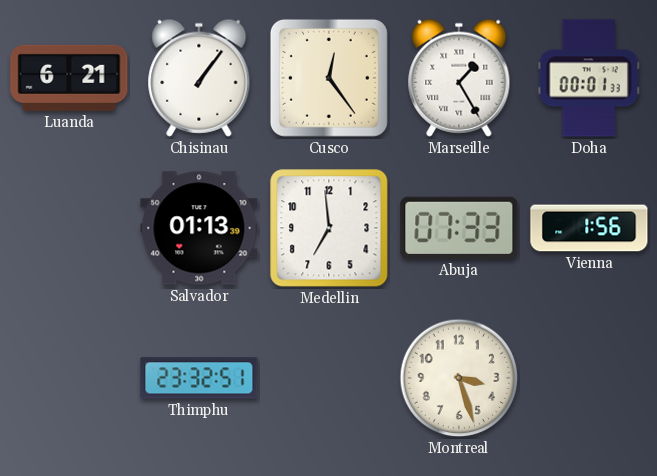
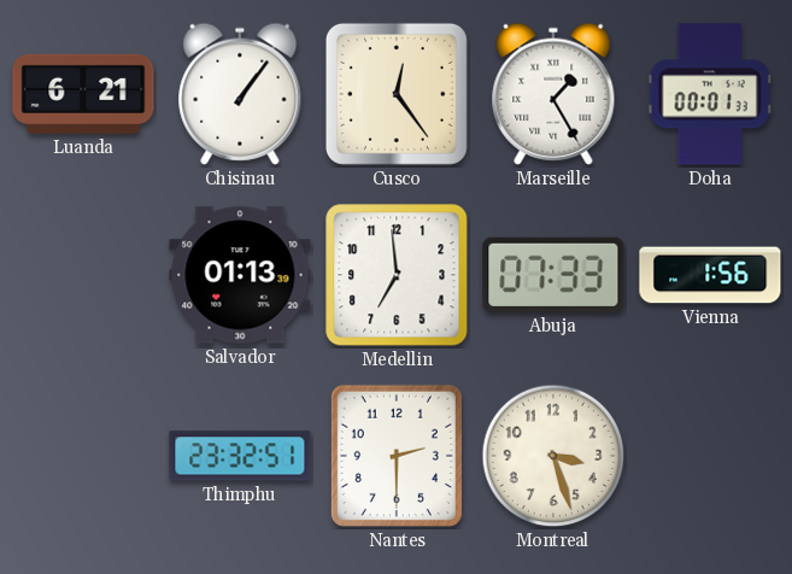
Nantes: none -> 2:30
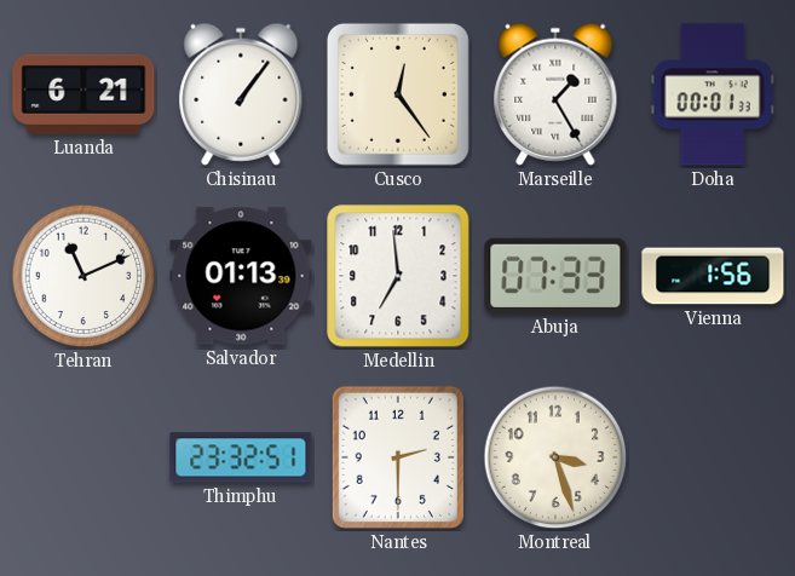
Tehran: none -> 11:11
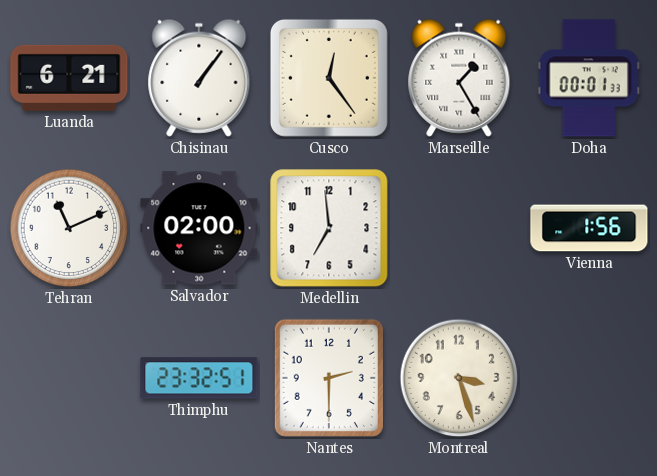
Salvador: 01:13 -> 02:00
Abuja: 07:33 -> none
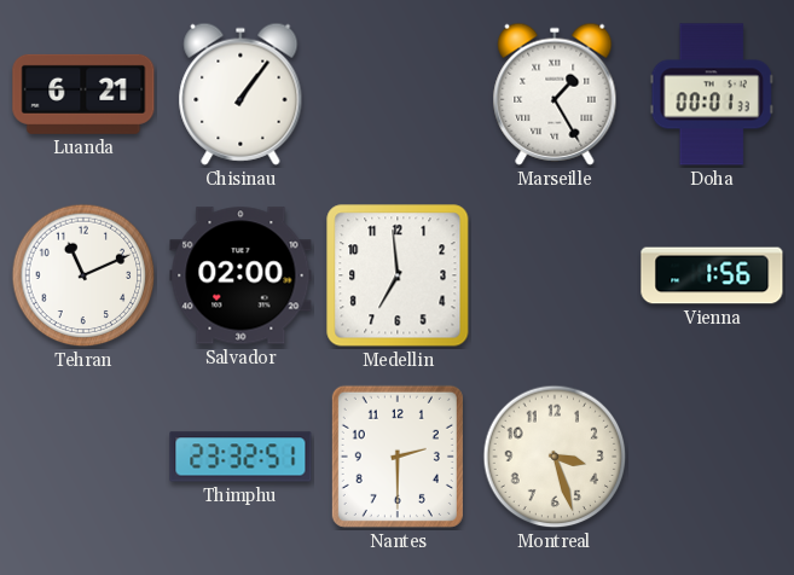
Cusco: 12:24 -> none
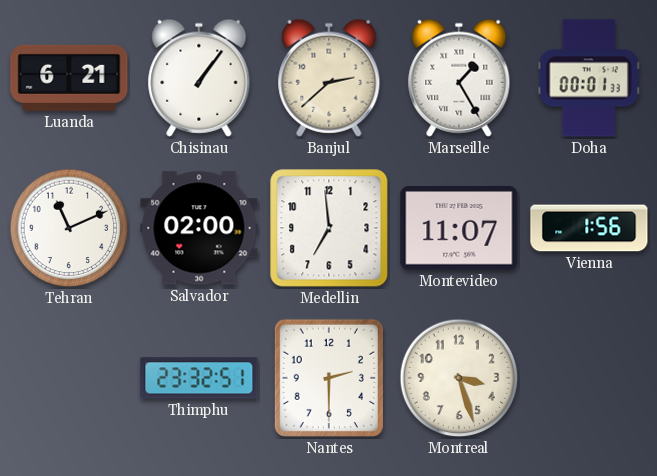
Banjul: none -> 2:38
Montevideo: none -> 11:07
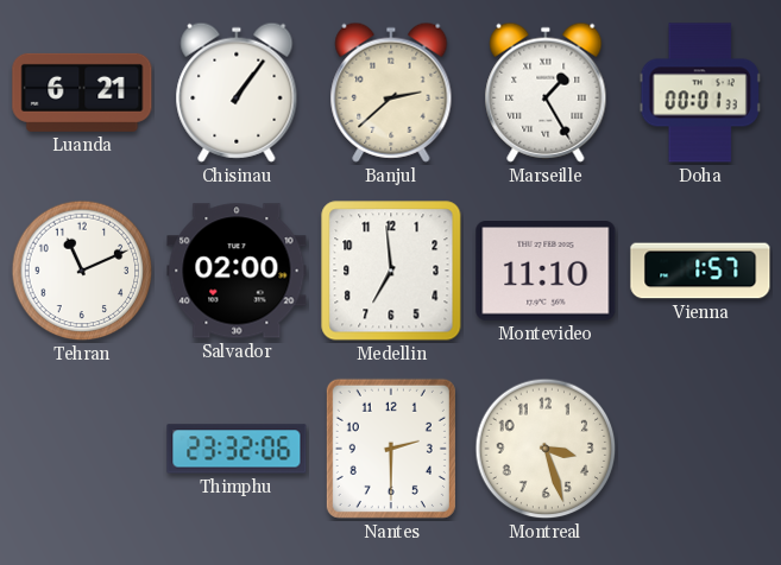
Montevideo: 11:07 -> 11:10
Vienna: 1:56 -> 1:57
Thimphu: 23:32:51 -> 23:32:06
